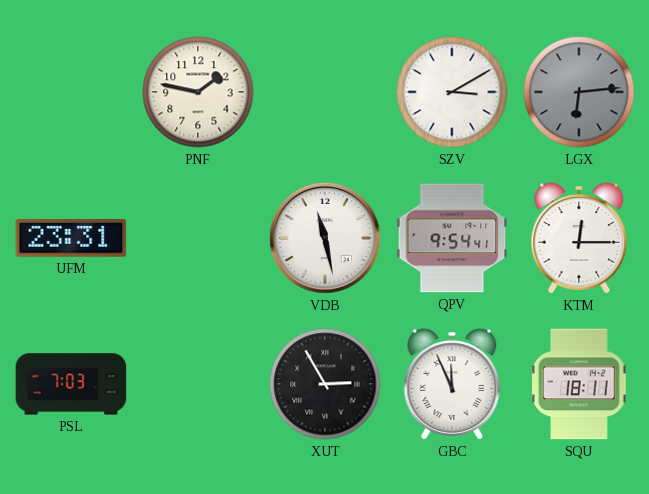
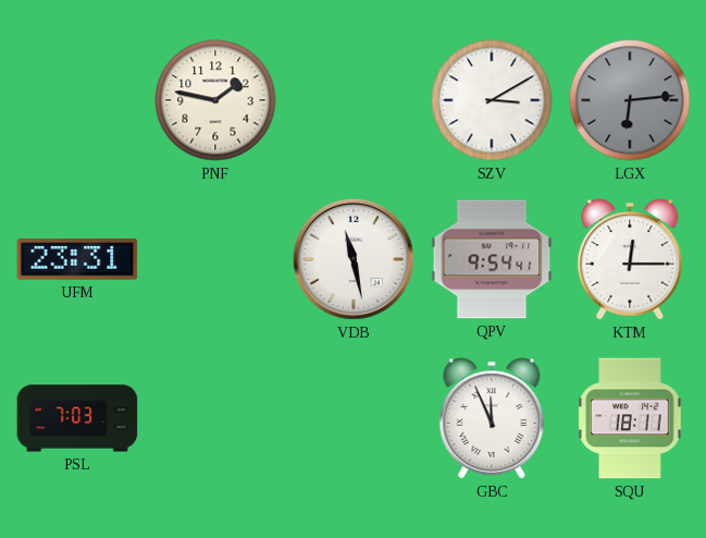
XUT: 2:55 -> none
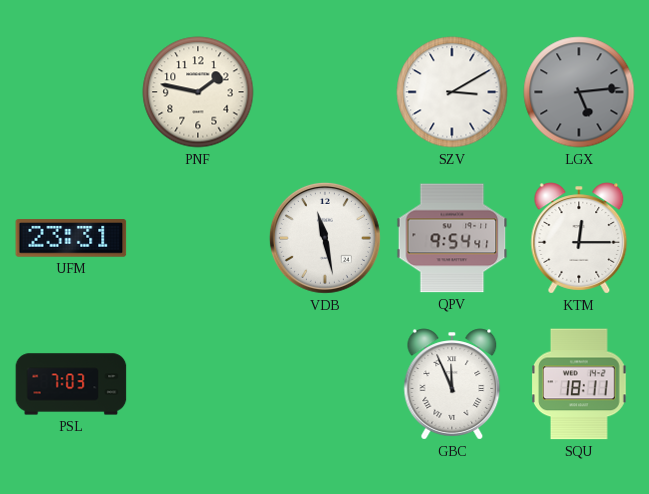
LGX: 6:14 -> 5:14
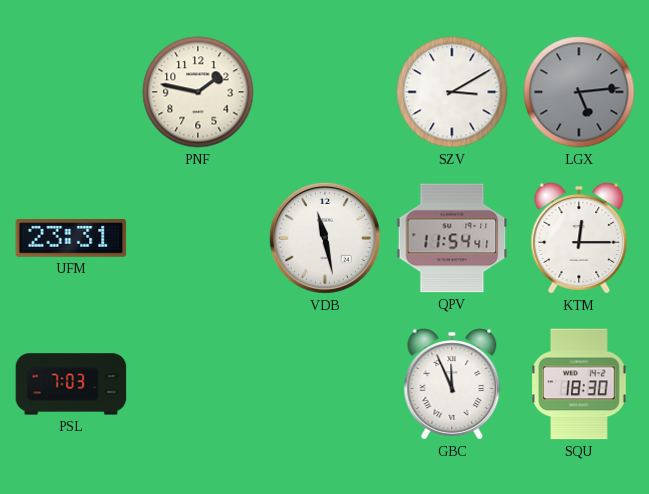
QPV: 9:54 -> 11:54
SQU: 18:11 -> 18:30
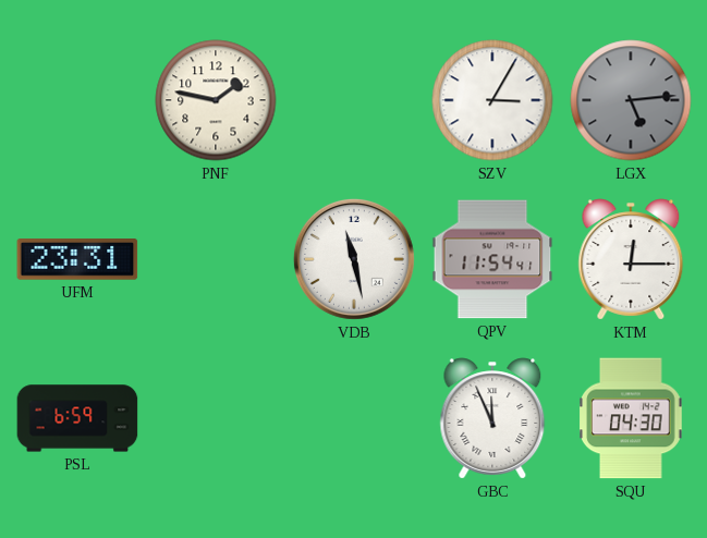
SZV: 3:10 -> 3:05
PSL: 7:03 -> 6:59
SQU: 18:30 -> 04:30
